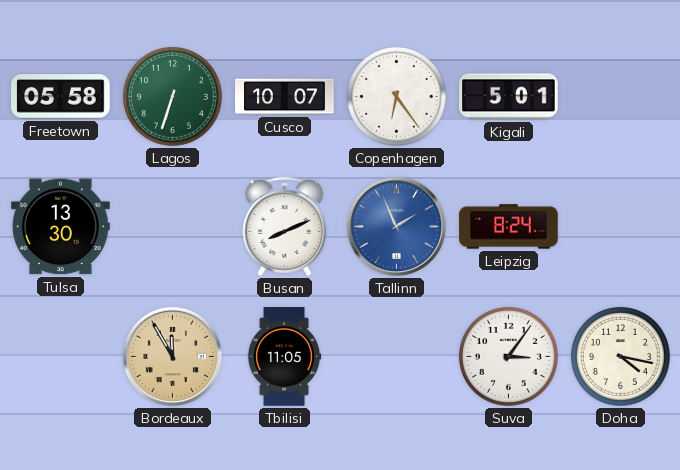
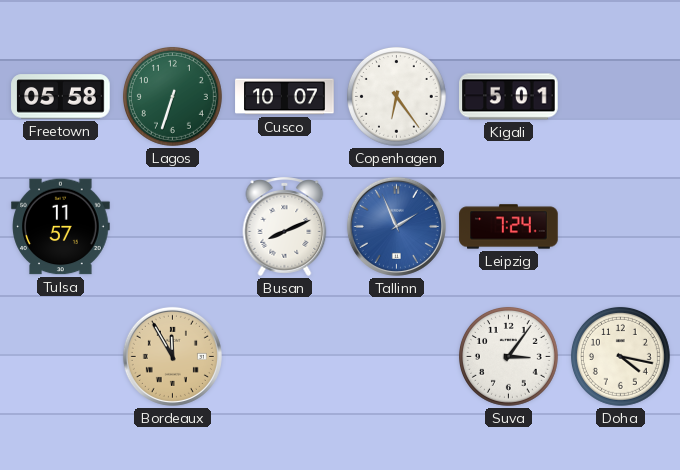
Tulsa: 13:30 -> 11:57
Leipzig: 8:24 -> 7:24
Tbilisi: 11:05 -> none
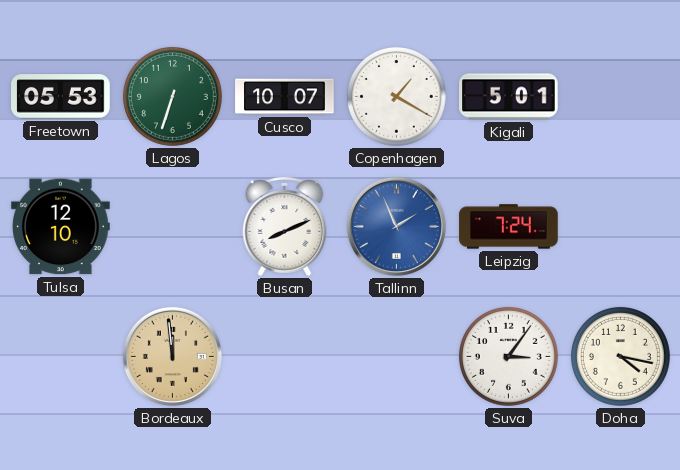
Freetown: 05:58 -> 05:53
Copenhagen: 6:24 -> 1:20
Tulsa: 11:57 -> 12:10
Bordeaux: 11:55 -> 11:59
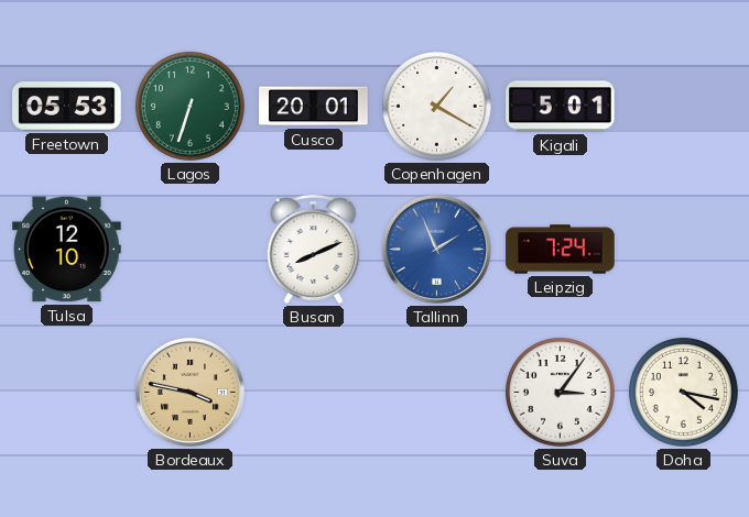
Cusco: 10:07 -> 20:01
Bordeaux: 11:59 -> 3:47
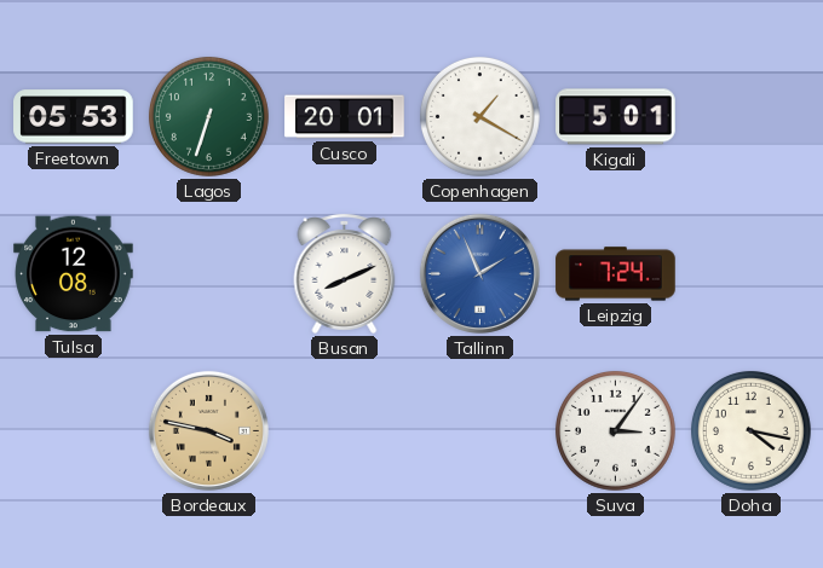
Tulsa: 12:10 -> 12:08
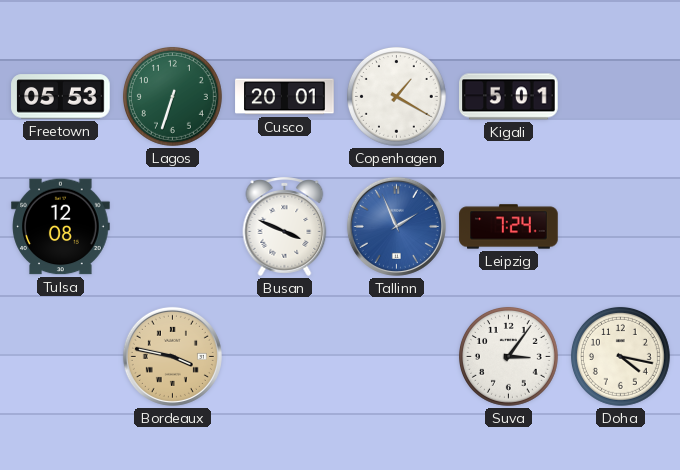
Busan: 8:11 -> 3:49
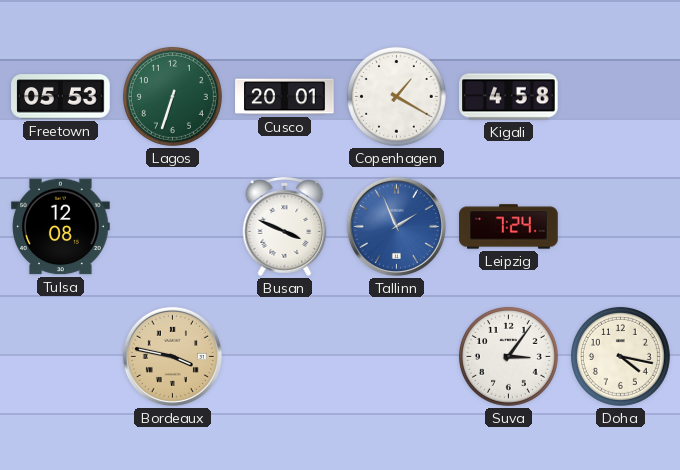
Kigali: 5:01 -> 4:58
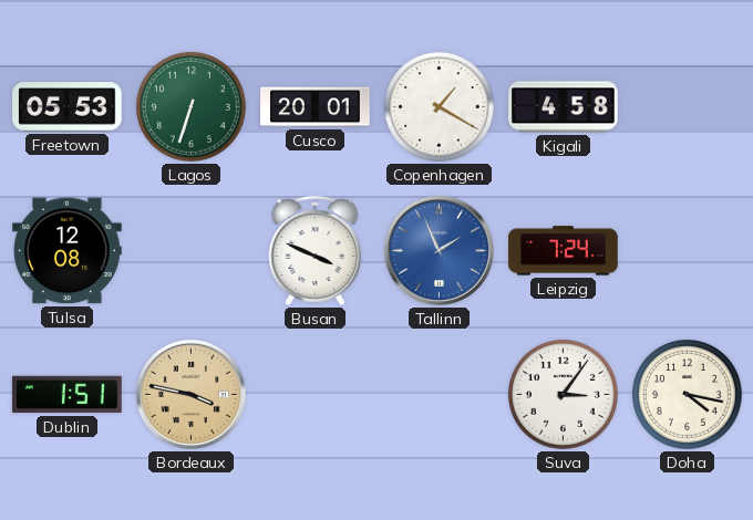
Dublin: none -> 1:51
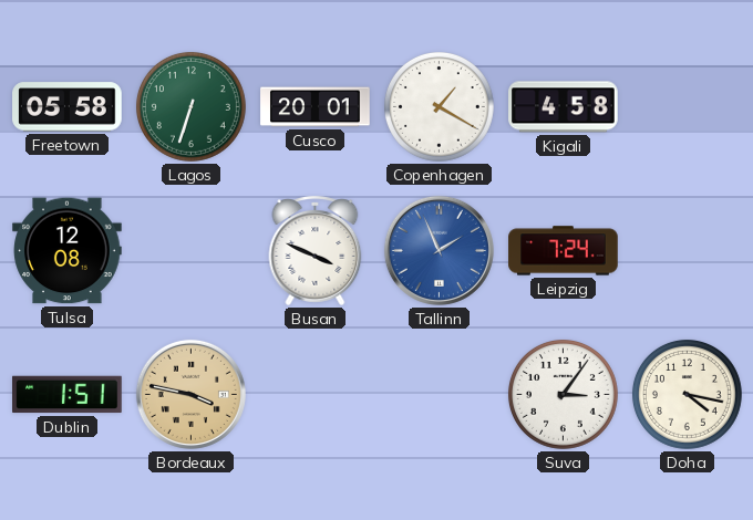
Freetown: 05:53 -> 05:58
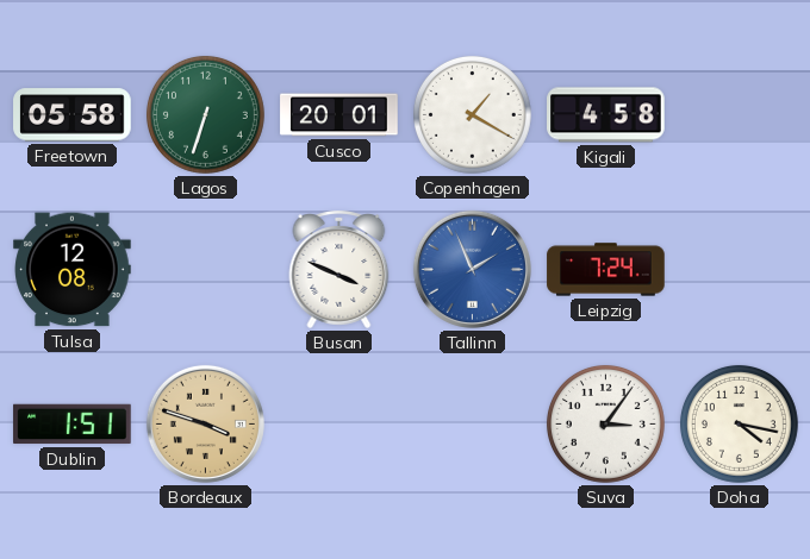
Bordeaux: 3:47 -> 3:48
